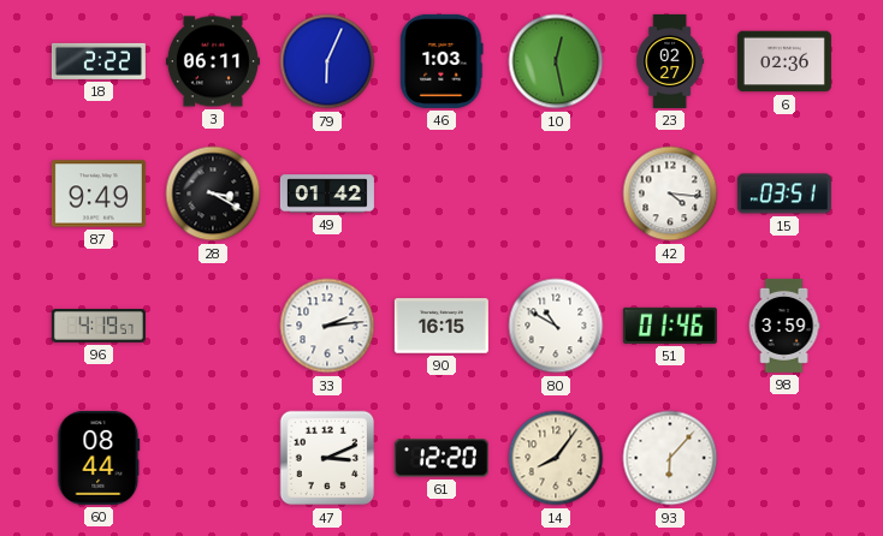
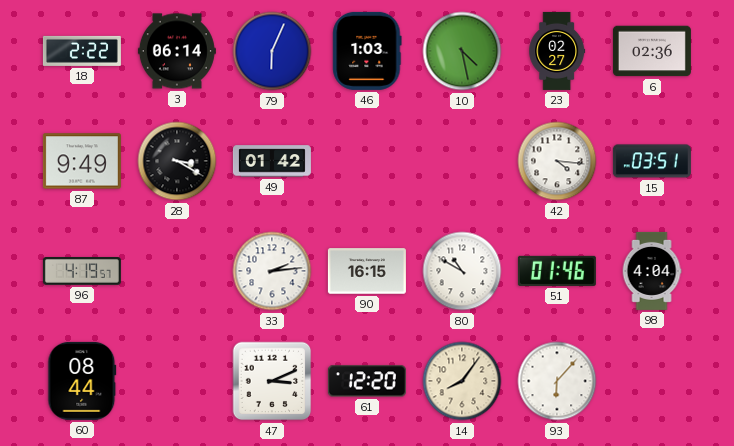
3: 06:11 -> 06:14
10: 12:28 -> 4:28
98: 3:59 -> 4:04
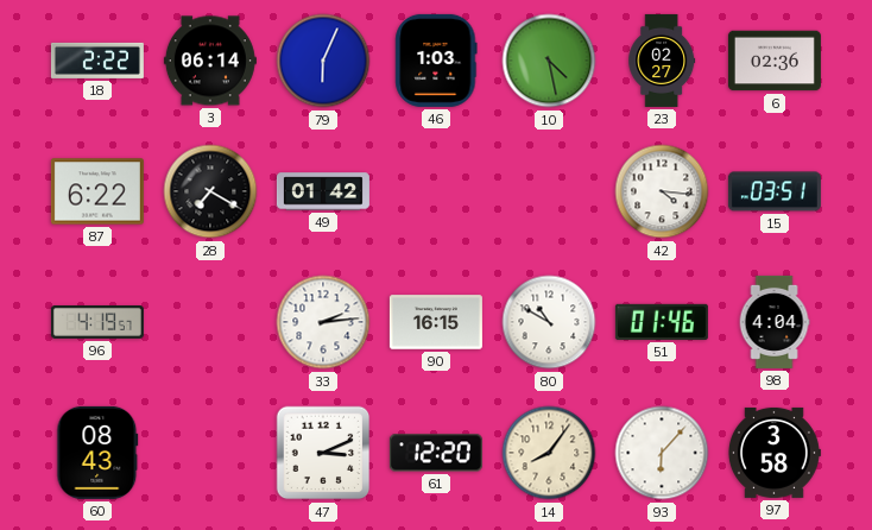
87: 9:49 -> 6:22
28: 3:20 -> 7:20
60: 08:44 -> 08:43
97: none -> 3:58
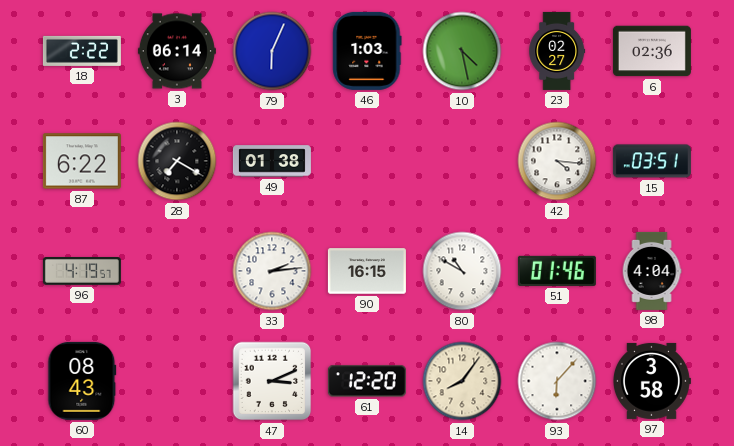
49: 01:42 -> 01:38
